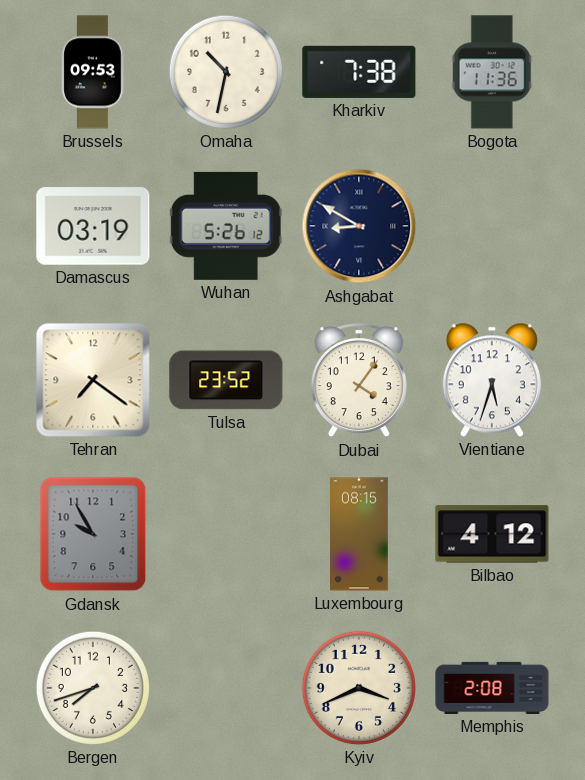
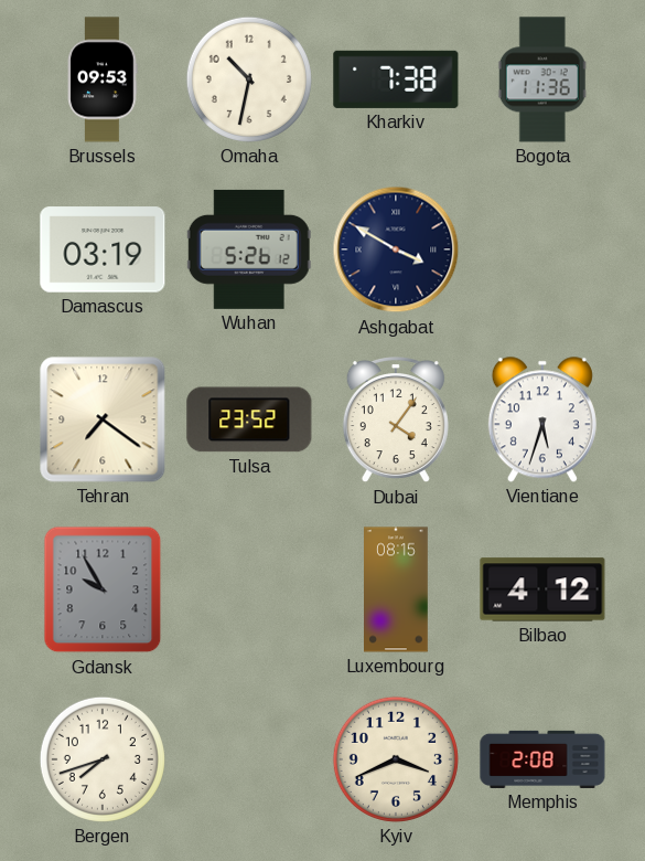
Ashgabat: 8:50 -> 3:50
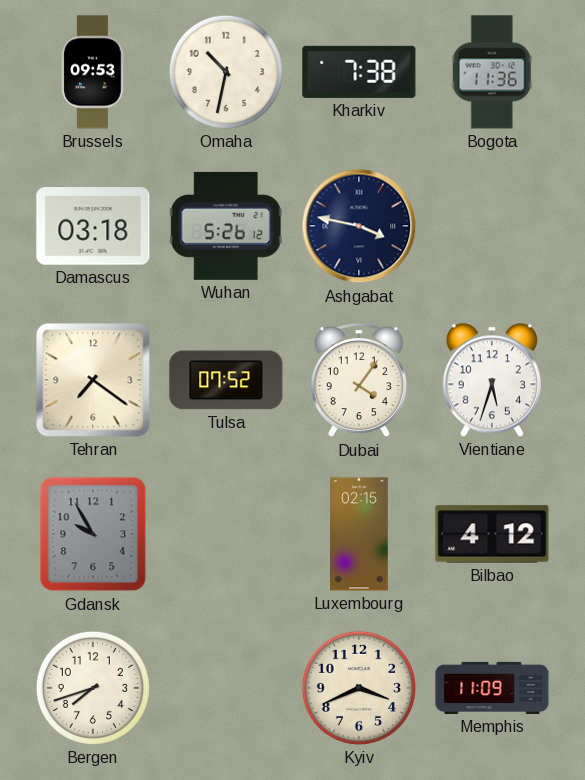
Damascus: 03:19 -> 03:18
Ashgabat: 3:50 -> 3:47
Tulsa: 23:52 -> 07:52
Luxembourg: 08:15 -> 02:15
Memphis: 2:08 -> 11:09
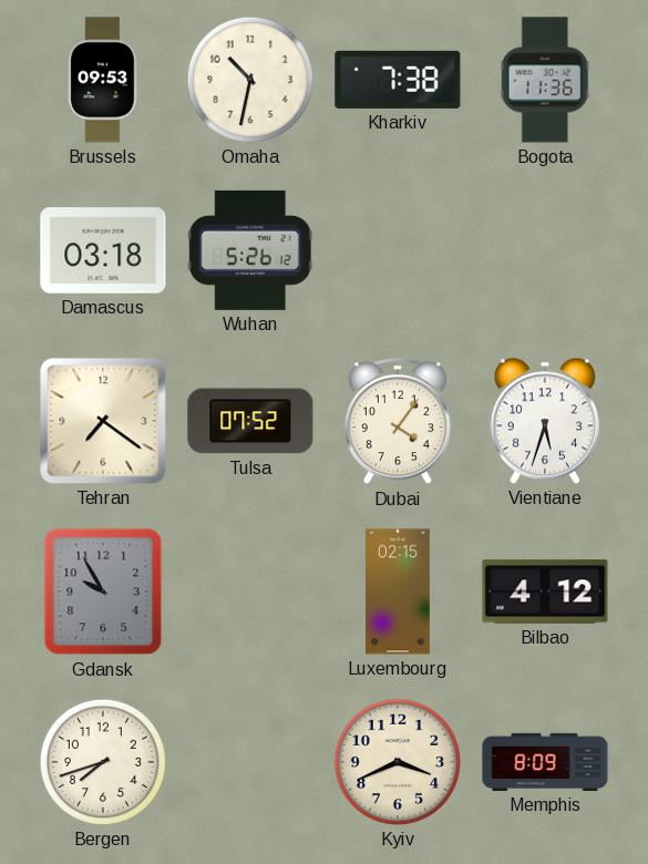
Ashgabat: 3:47 -> none
Memphis: 11:09 -> 8:09
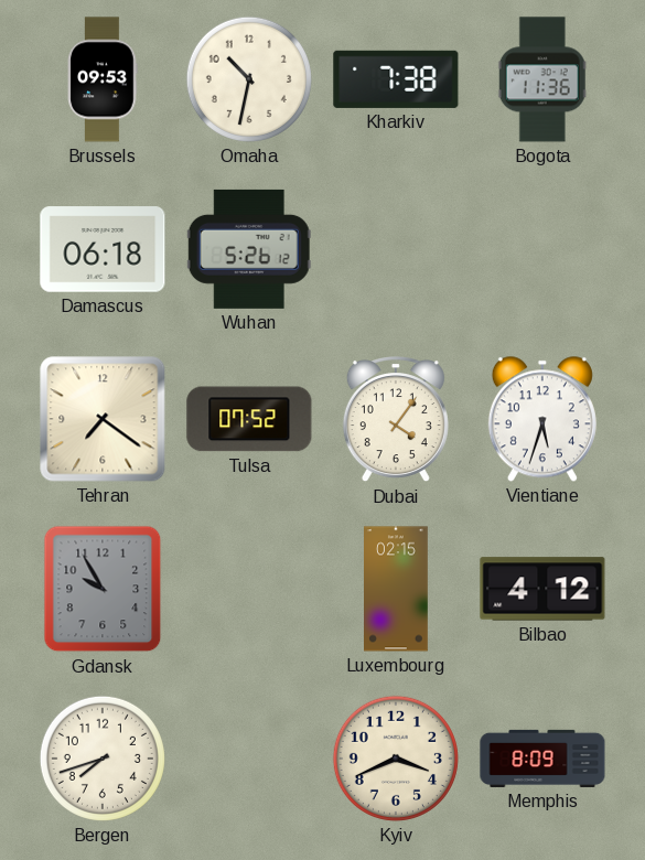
Damascus: 03:18 -> 06:18
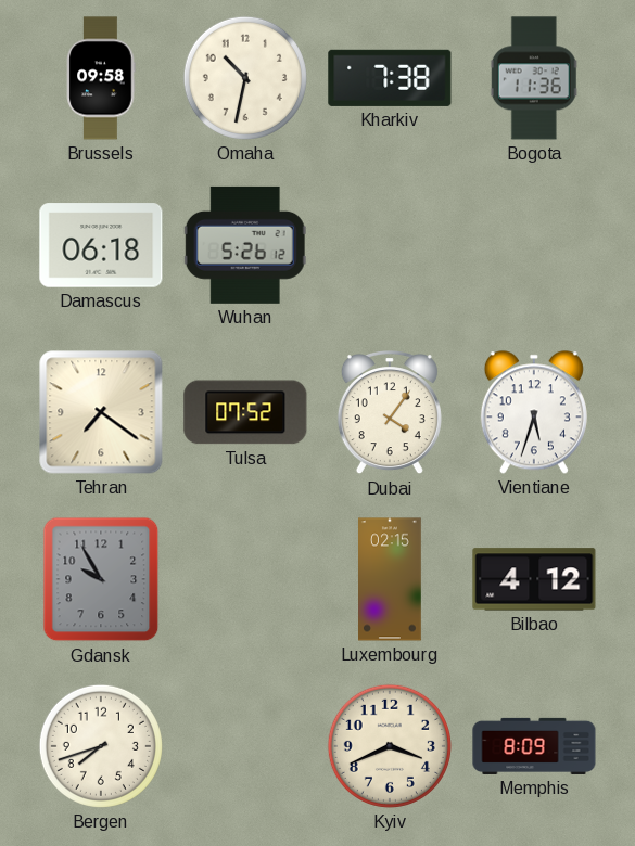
Brussels: 09:53 -> 09:58
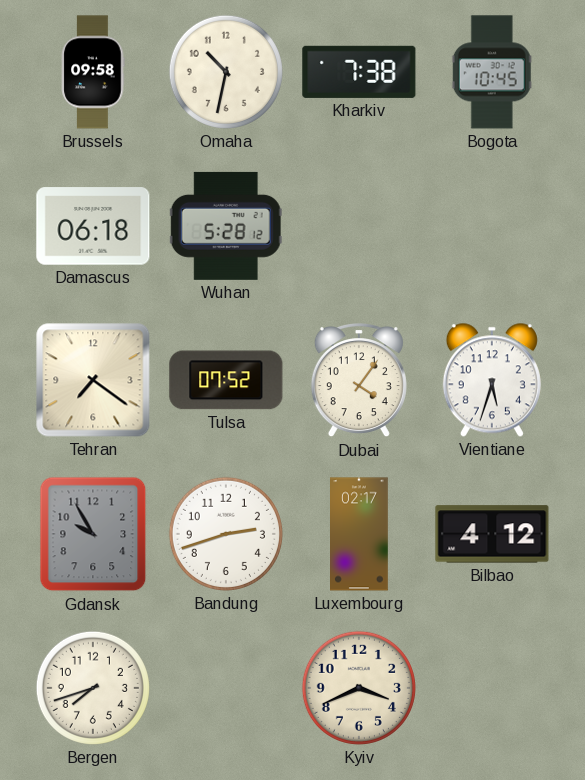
Bogota: 11:36 -> 10:45
Wuhan: 5:26 -> 5:28
Bandung: none -> 2:42
Luxembourg: 02:15 -> 02:17
Memphis: 8:09 -> none
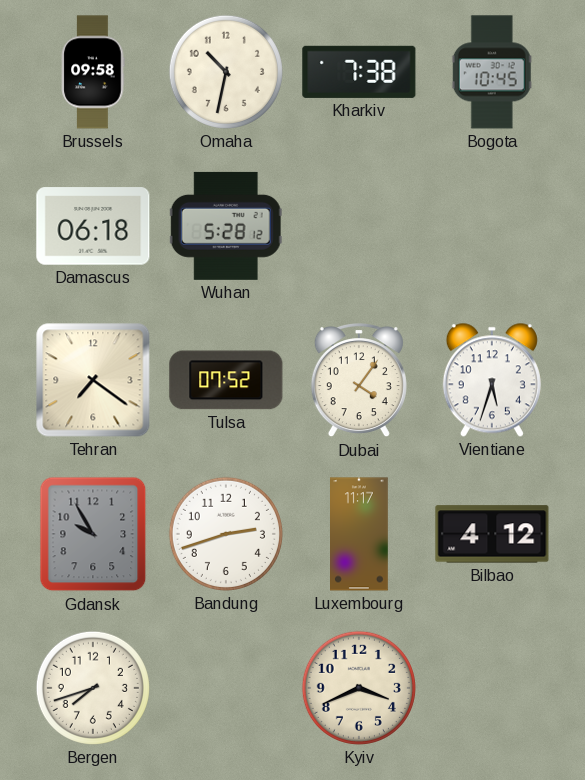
Luxembourg: 02:17 -> 11:17
